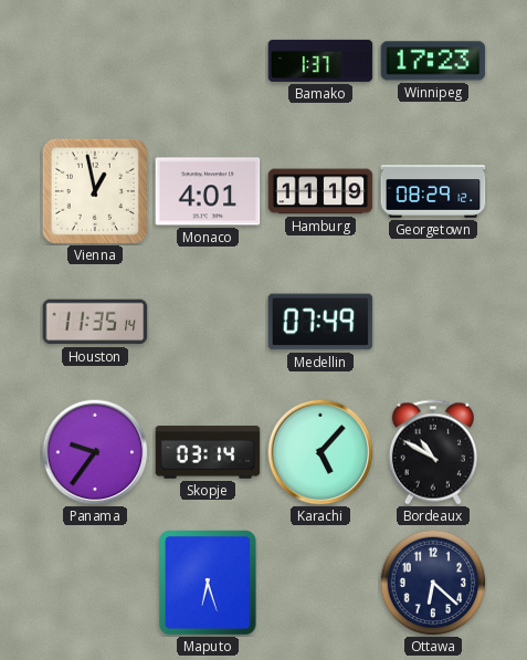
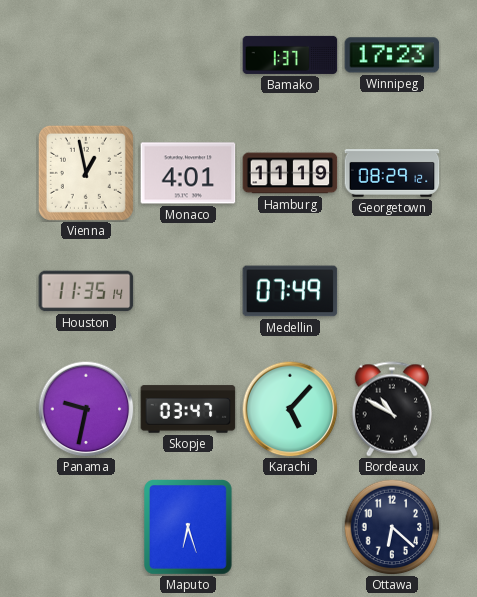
Panama: 9:36 -> 9:32
Skopje: 03:14 -> 03:47
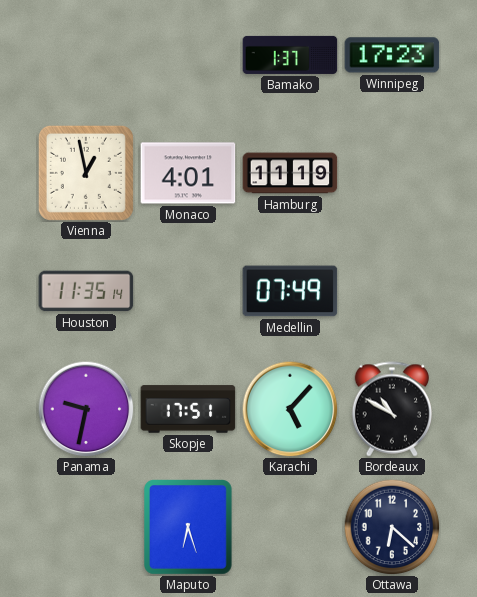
Georgetown: 08:29 -> none
Skopje: 03:47 -> 17:51
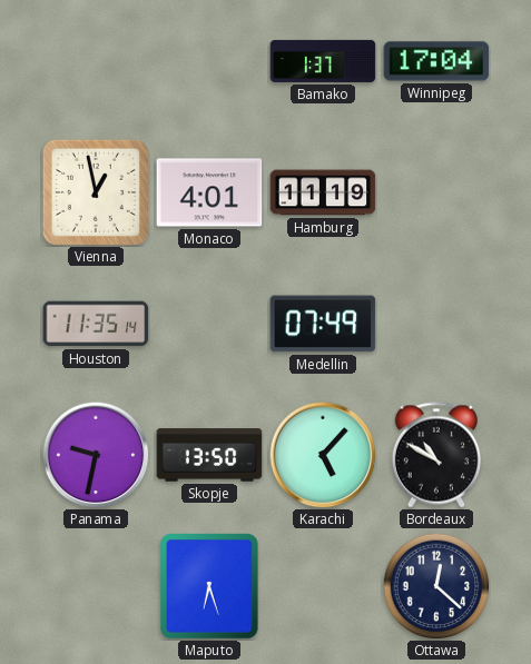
Winnipeg: 17:23 -> 17:04
Skopje: 17:51 -> 13:50
Ottawa: 6:22 -> 12:22
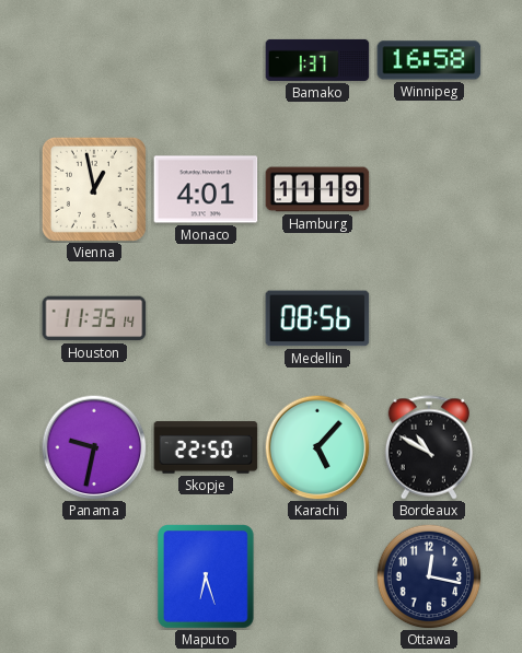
Winnipeg: 17:04 -> 16:58
Medellin: 07:49 -> 08:56
Skopje: 13:50 -> 22:50
Ottawa: 12:22 -> 12:17
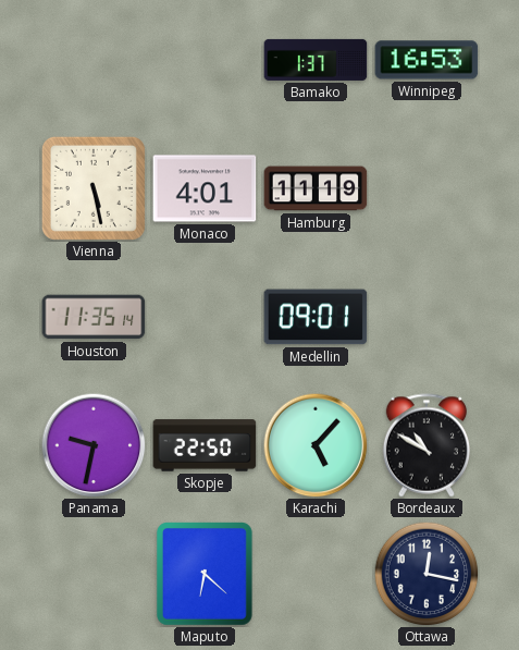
Winnipeg: 16:58 -> 16:53
Vienna: 12:58 -> 5:28
Medellin: 08:56 -> 09:01
Maputo: 6:27 -> 6:22
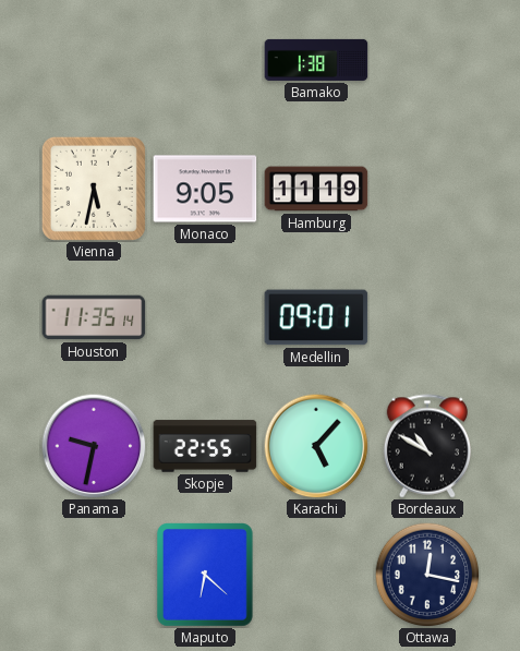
Bamako: 1:37 -> 1:38
Winnipeg: 16:53 -> none
Vienna: 5:28 -> 5:32
Monaco: 4:01 -> 9:05
Skopje: 22:50 -> 22:55
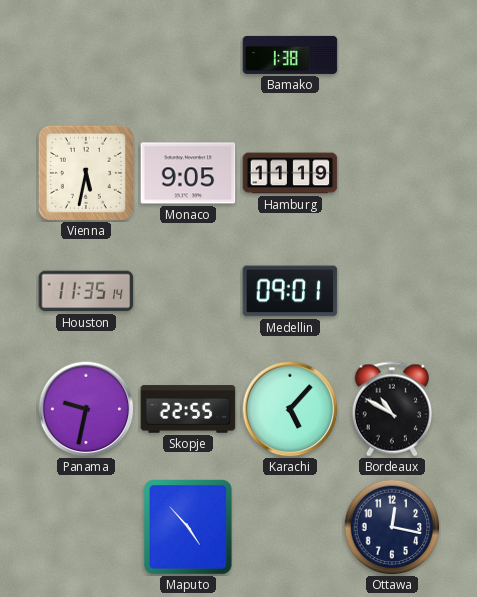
Maputo: 6:22 -> 4:53
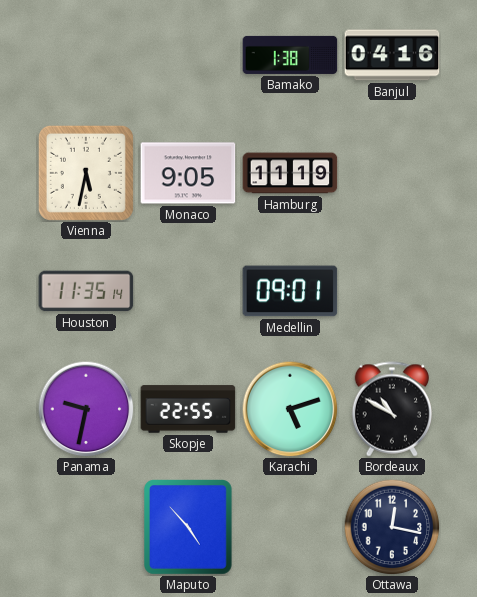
Banjul: none -> 04:16
Karachi: 5:07 -> 5:12
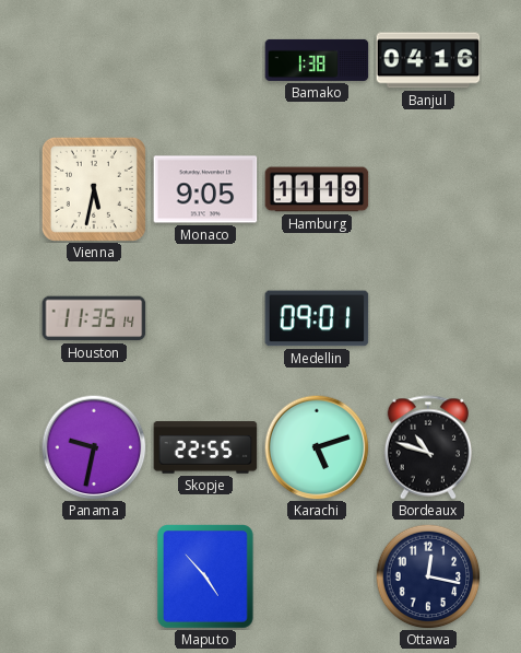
Bordeaux: 10:50 -> 10:48
